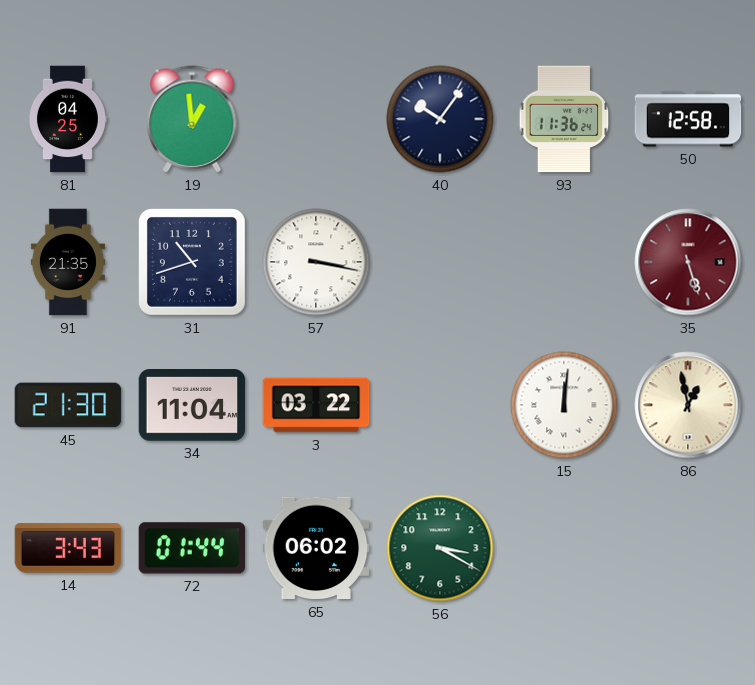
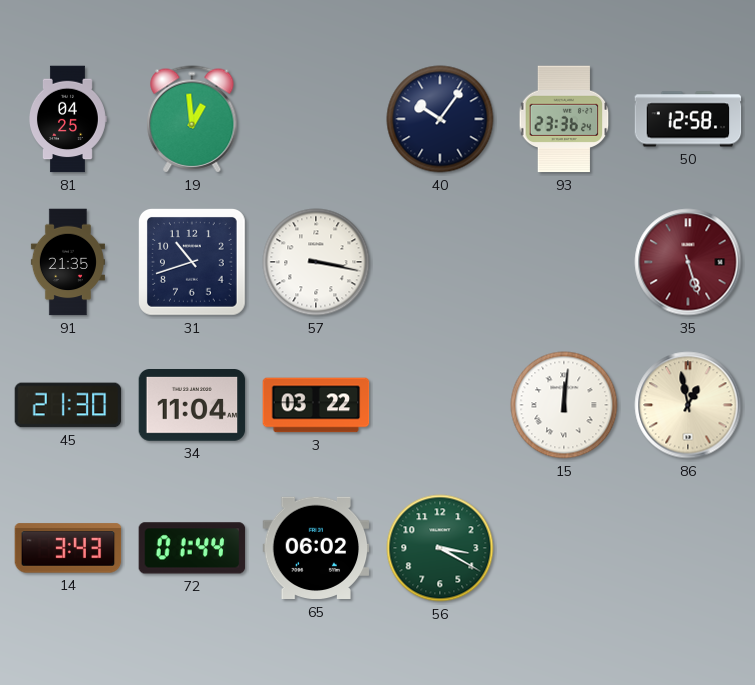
93: 11:36 -> 23:36
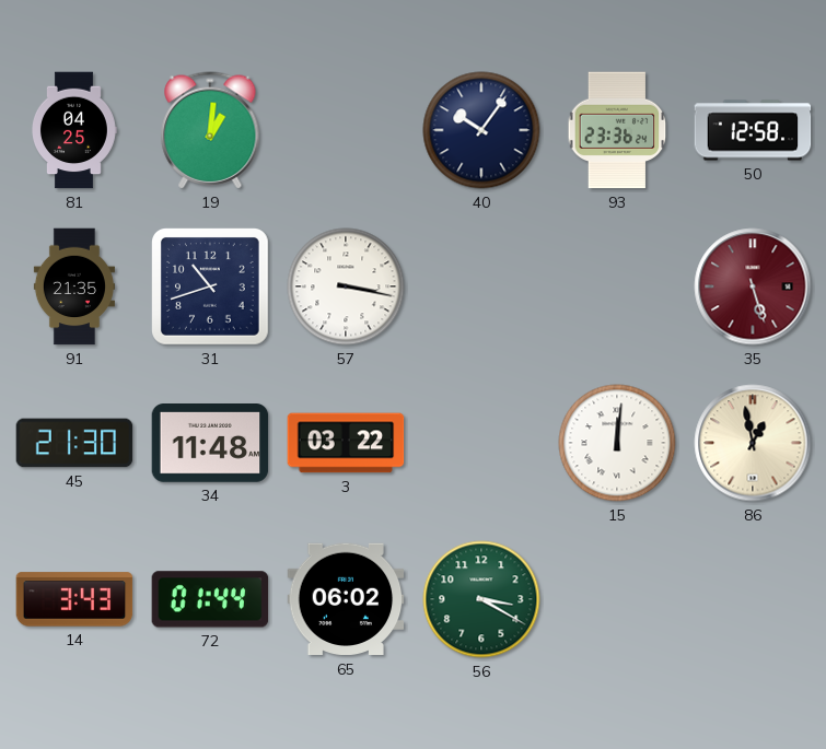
19: 12:59 -> 1:01
34: 11:04 -> 11:48
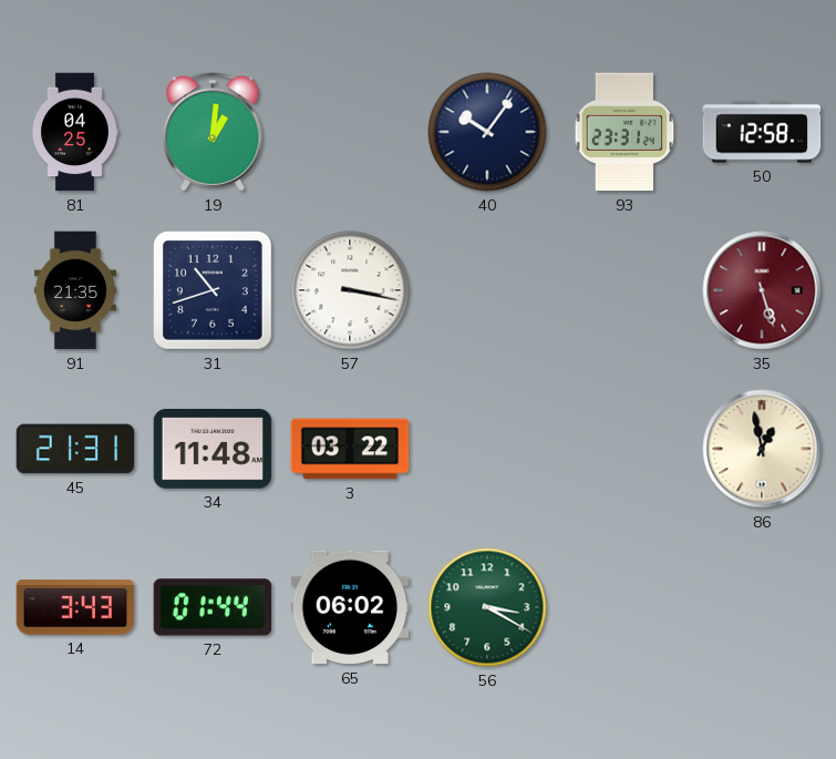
93: 23:36 -> 23:31
45: 21:30 -> 21:31
15: 12:01 -> none
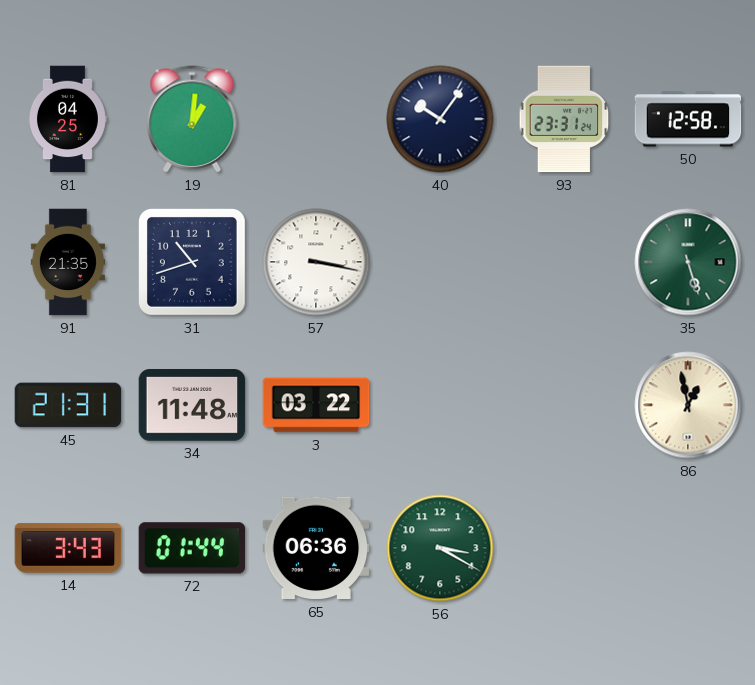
35 dial: burgundy -> green
65: 06:02 -> 06:36
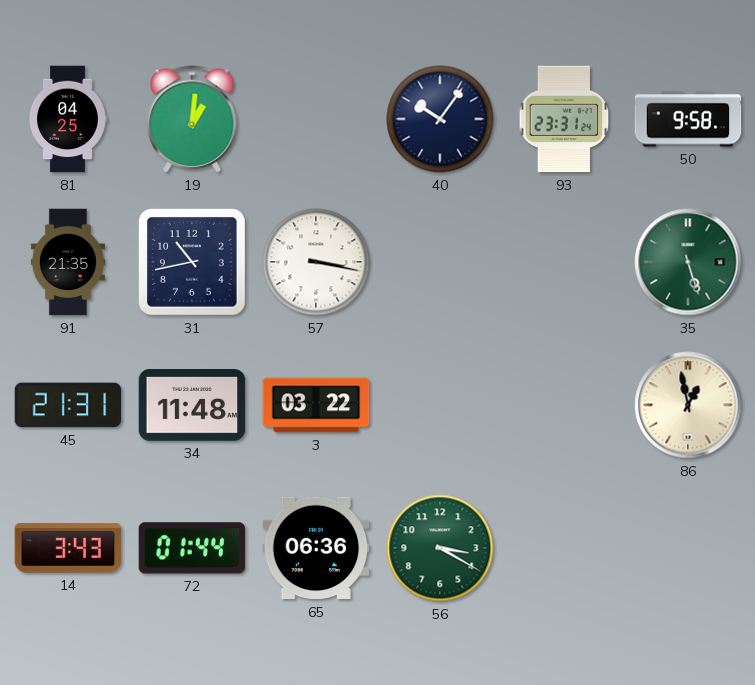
50: 12:58 -> 9:58
31: 10:42 -> 10:43
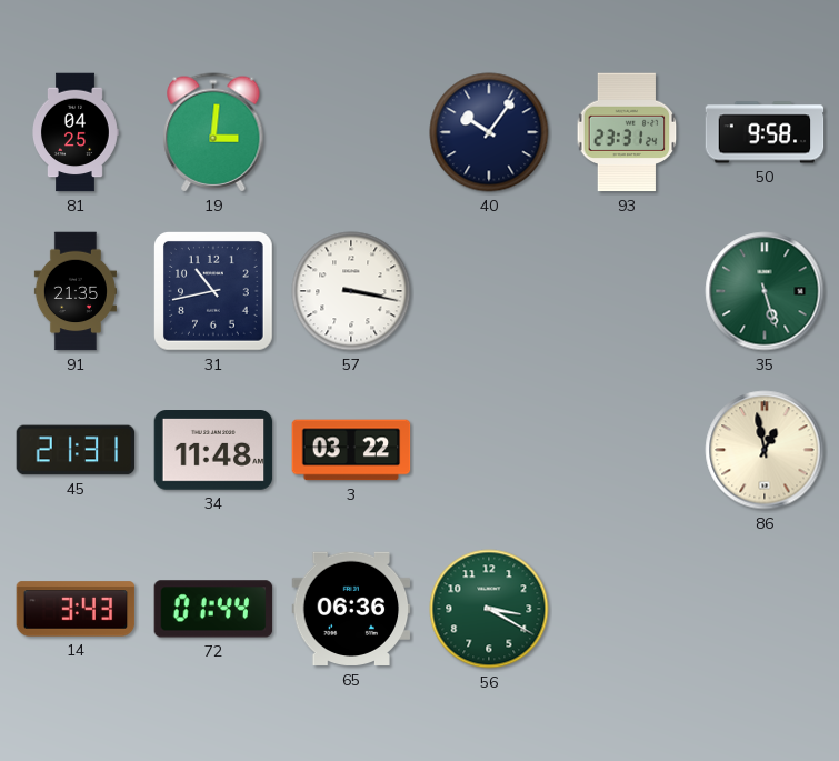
19: 1:01 -> 3:01
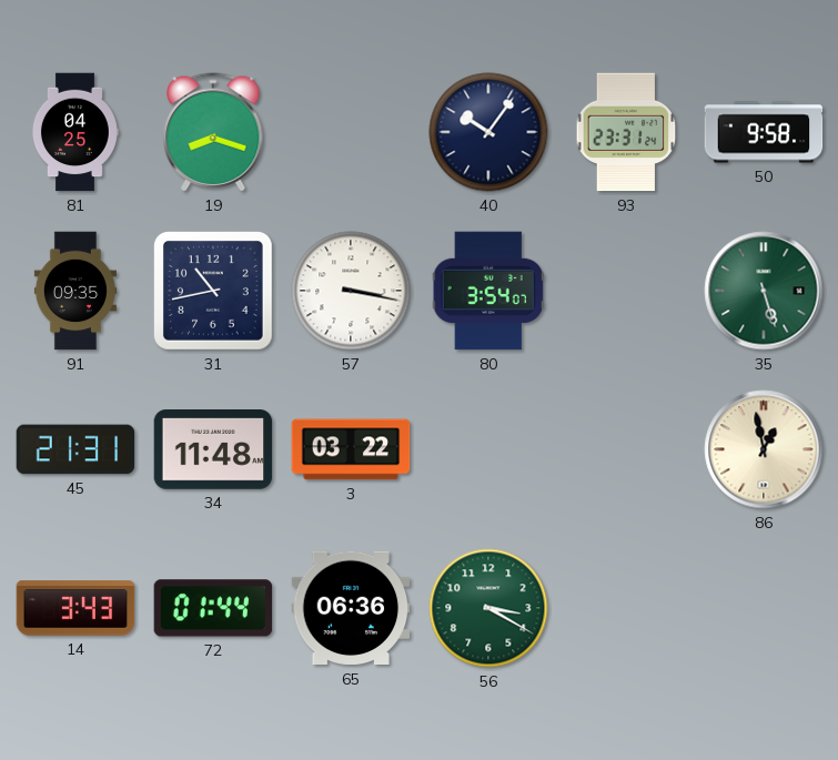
19: 3:01 -> 8:18
91: 21:35 -> 09:35
80: none -> 3:54
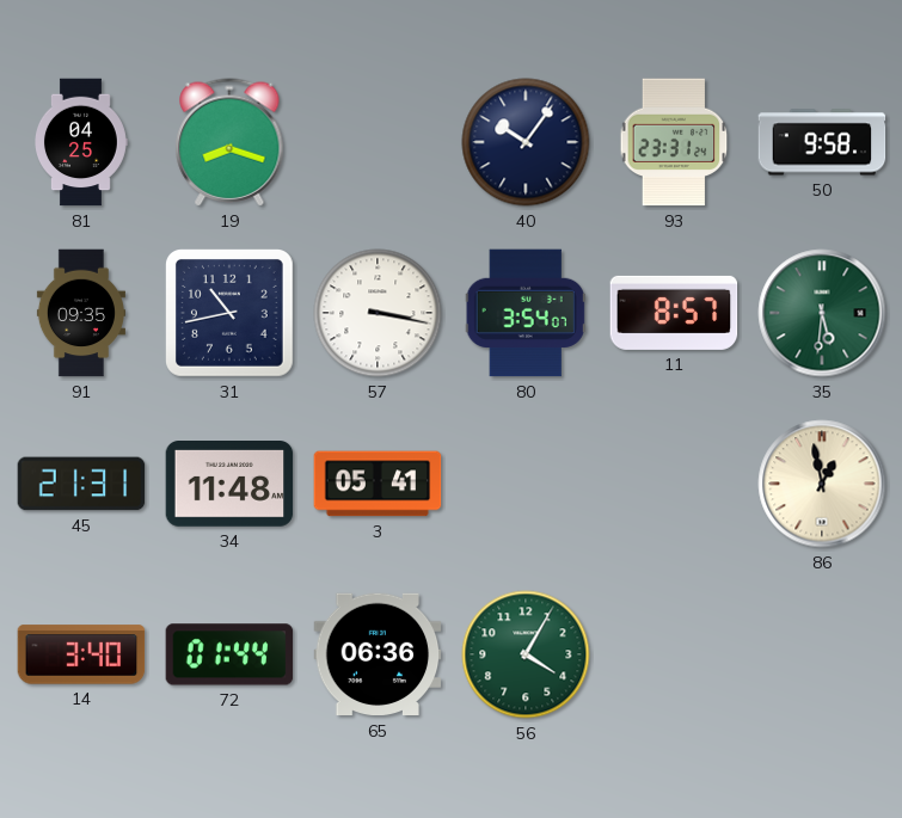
11: none -> 8:57
35: 5:27 -> 5:31
3: 03:22 -> 05:41
14: 3:43 -> 3:40
56: 3:20 -> 4:05
